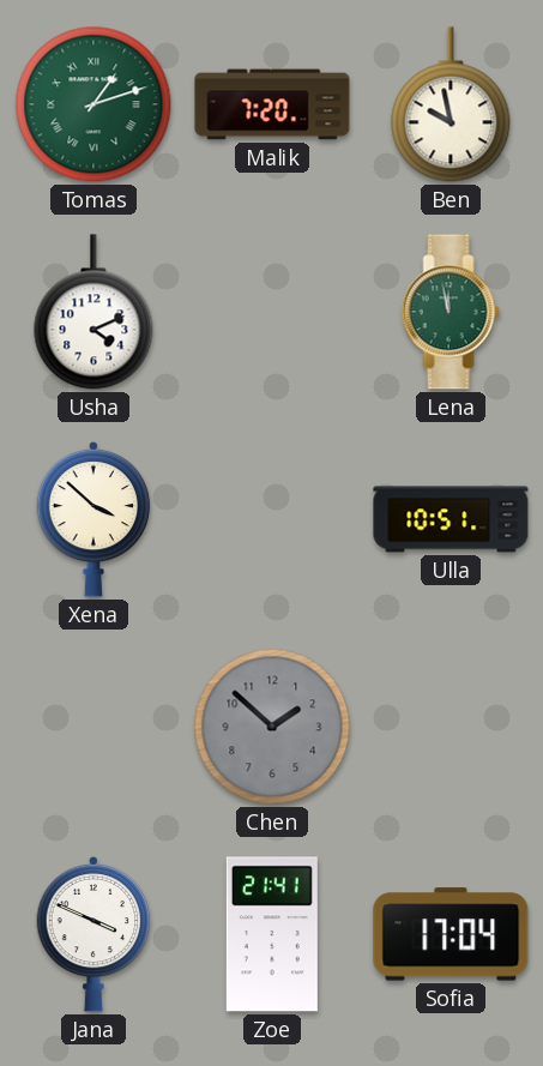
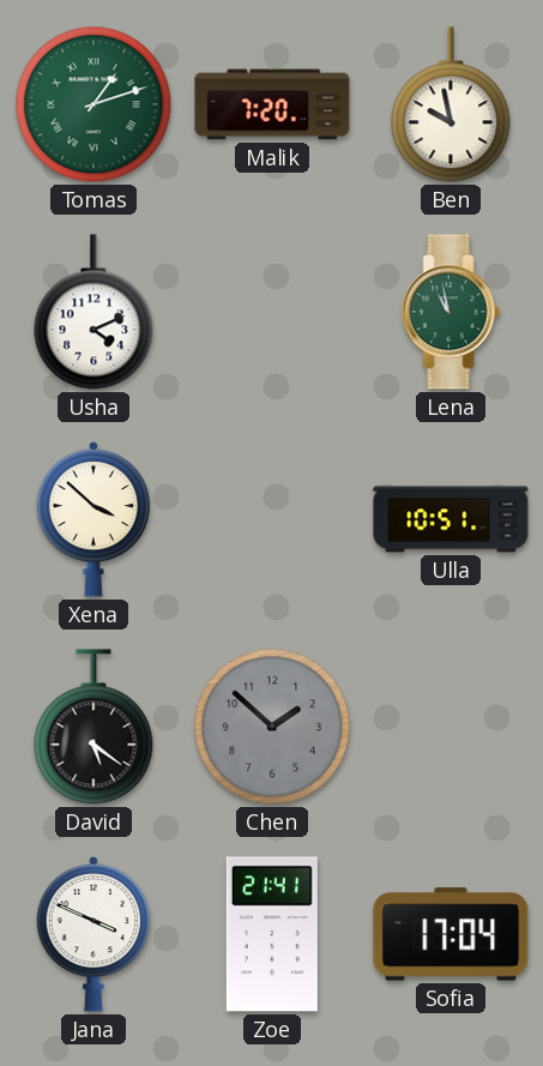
Lena: 11:58 -> 10:58
David: none -> 5:21
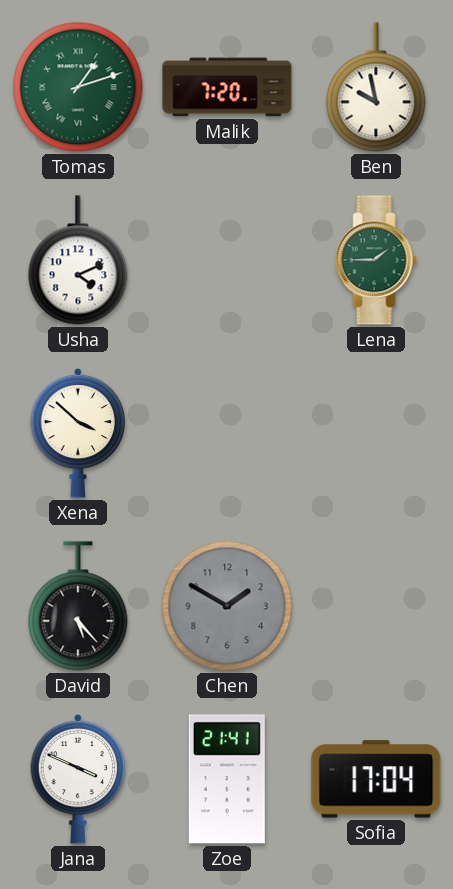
Lena: 10:58 -> 1:45
Ulla: 10:51 -> none
David: 5:21 -> 5:23
Chen: 1:52 -> 1:50
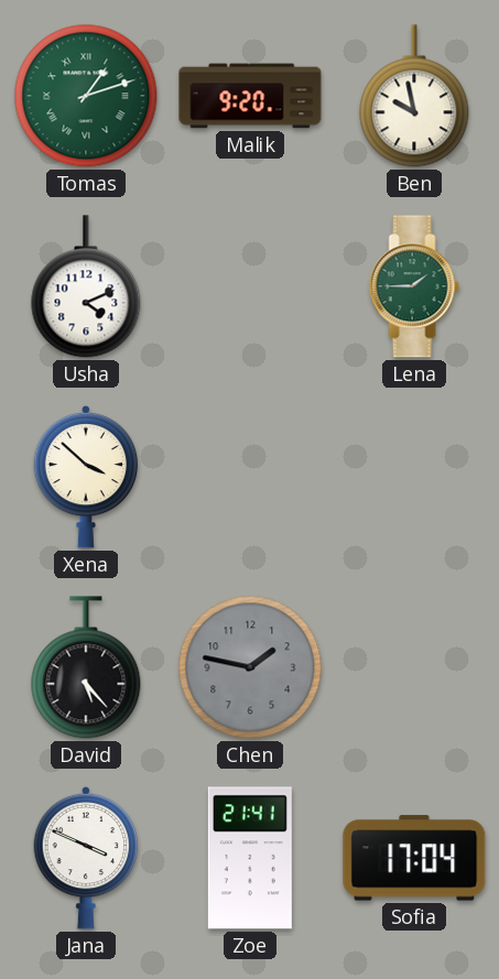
Malik: 7:20 -> 9:20
Chen: 1:50 -> 1:47
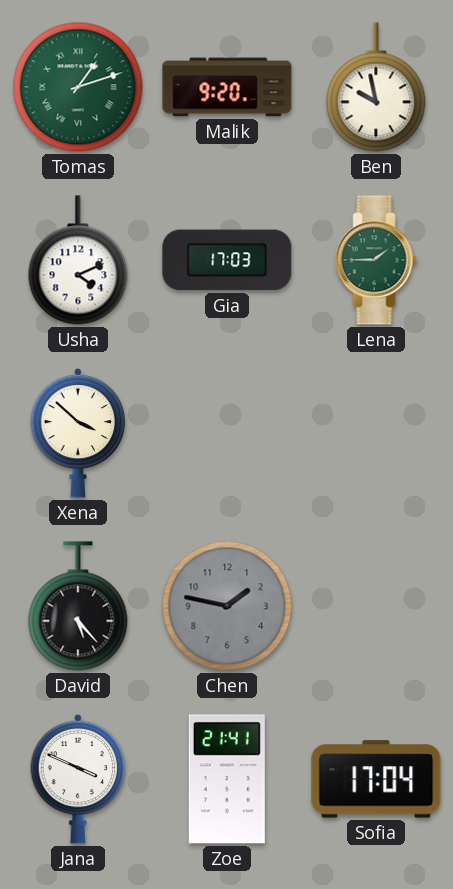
Gia: none -> 17:03
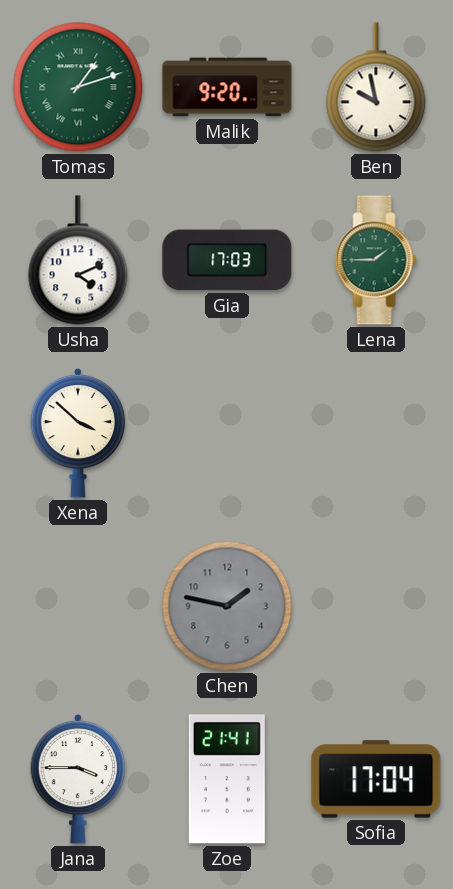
David: 5:23 -> none
Jana: 3:49 -> 3:45
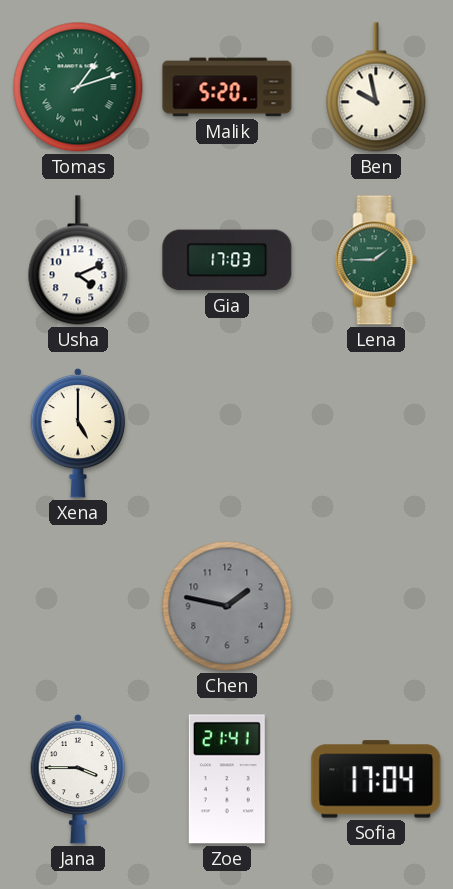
Malik: 9:20 -> 5:20
Xena: 3:52 -> 5:00
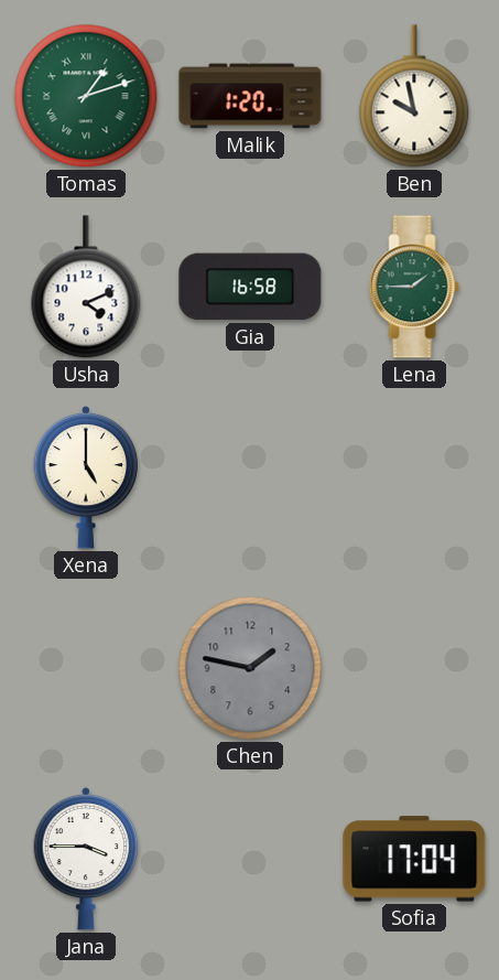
Malik: 5:20 -> 1:20
Gia: 17:03 -> 16:58
Zoe: 21:41 -> none
